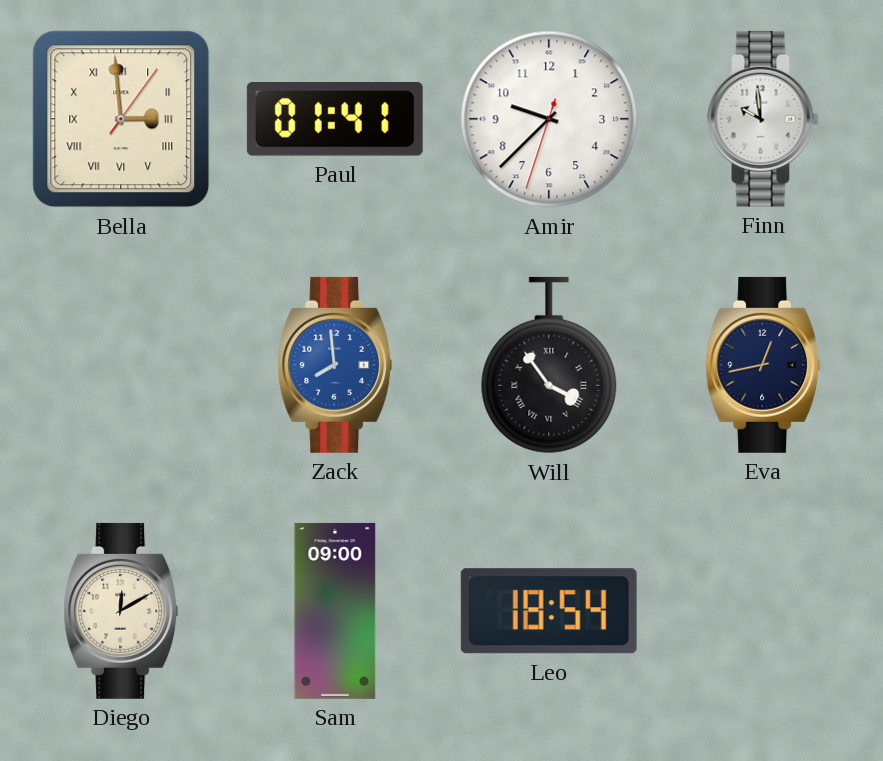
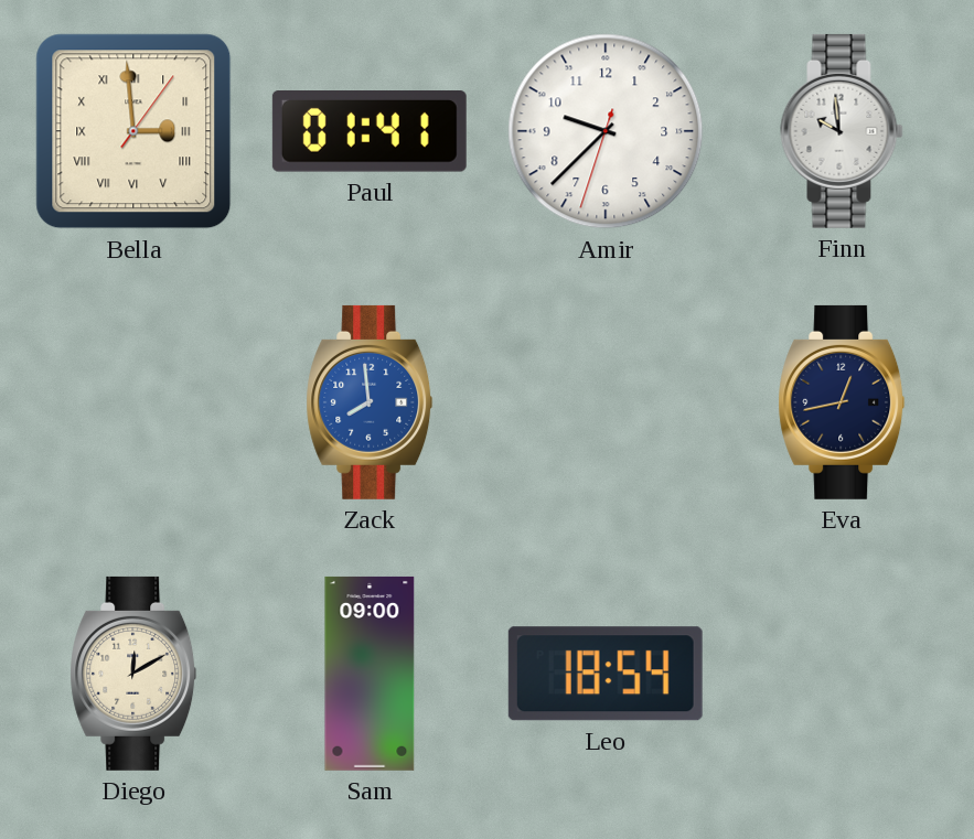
Will: 3:54 -> none
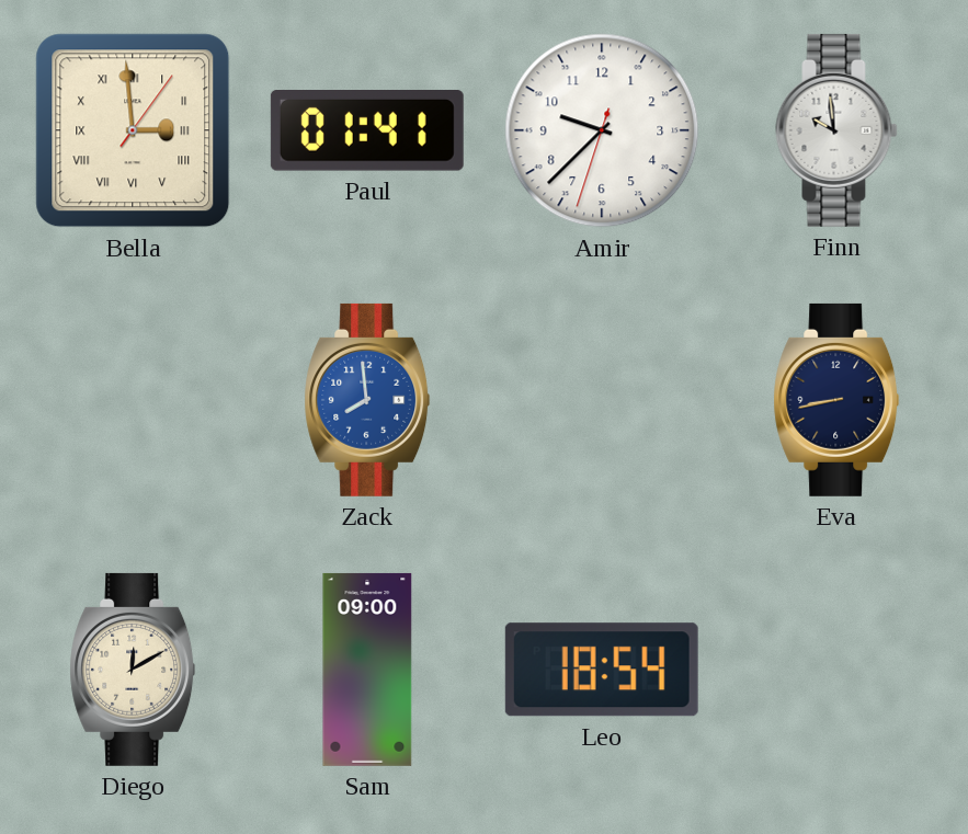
Eva: 12:43 -> 8:43
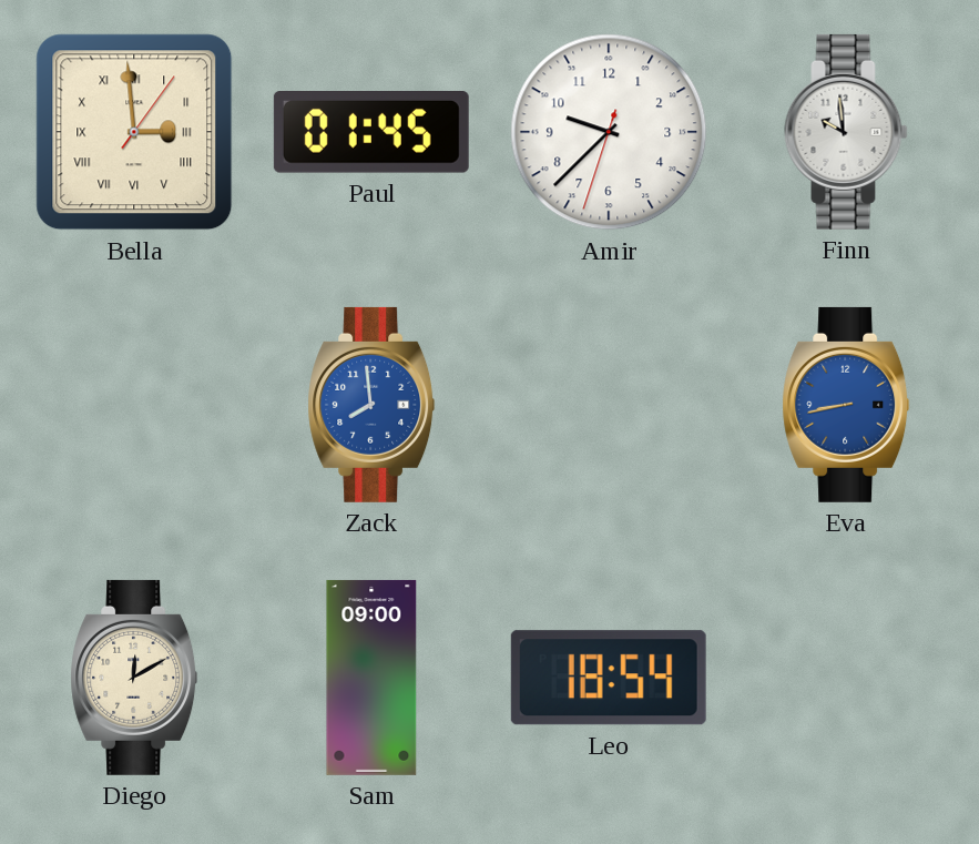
Paul: 01:41 -> 01:45
Eva dial: navy -> blue
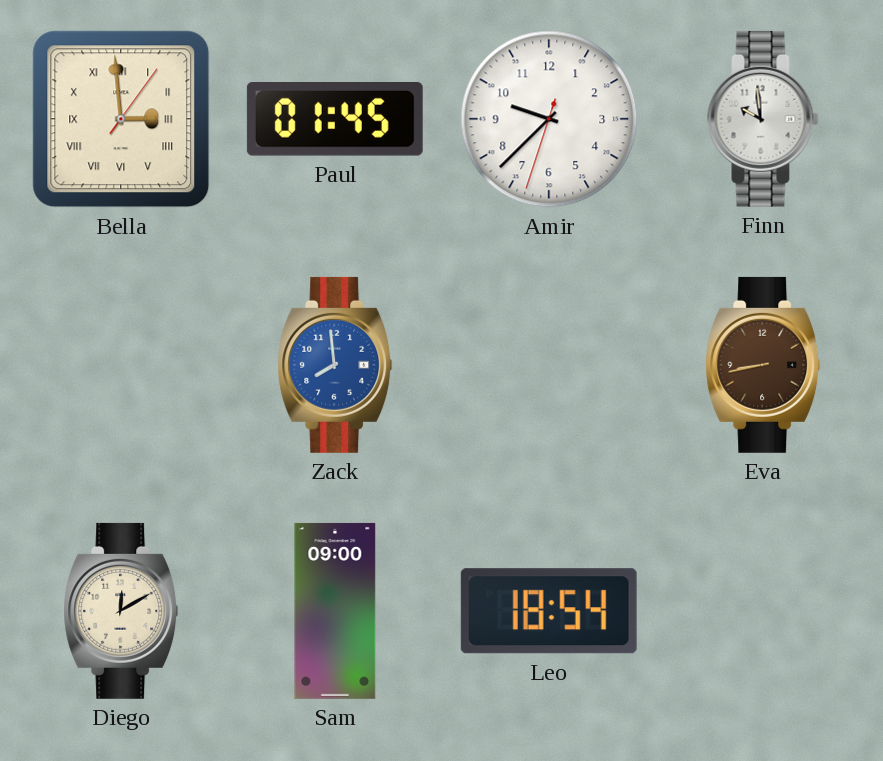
Eva dial: blue -> brown
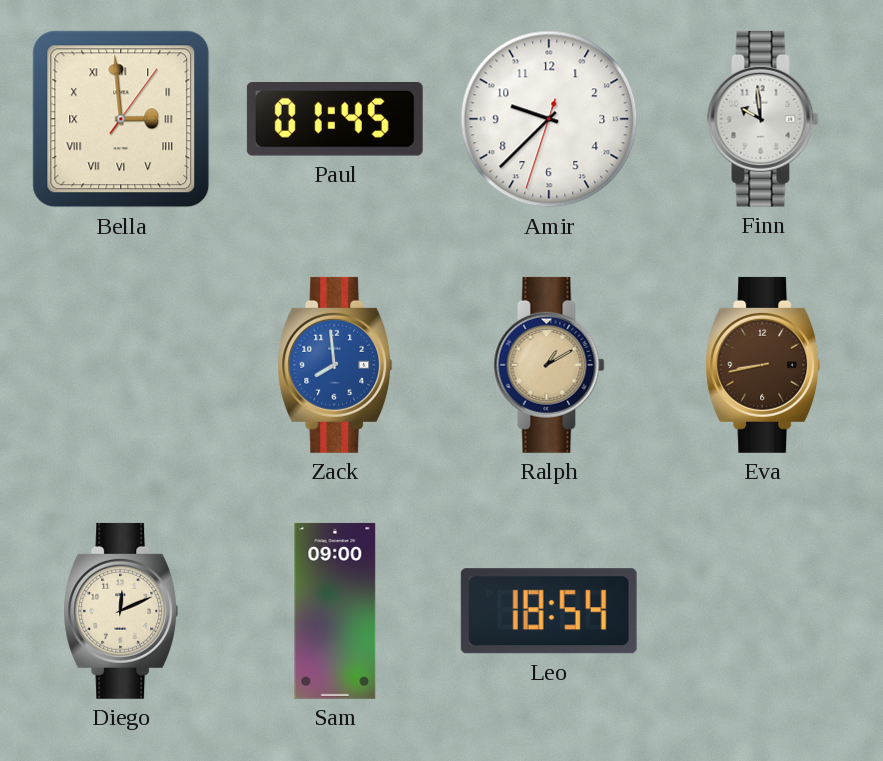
Ralph: none -> 1:10
Diego: 12:10 -> 12:11
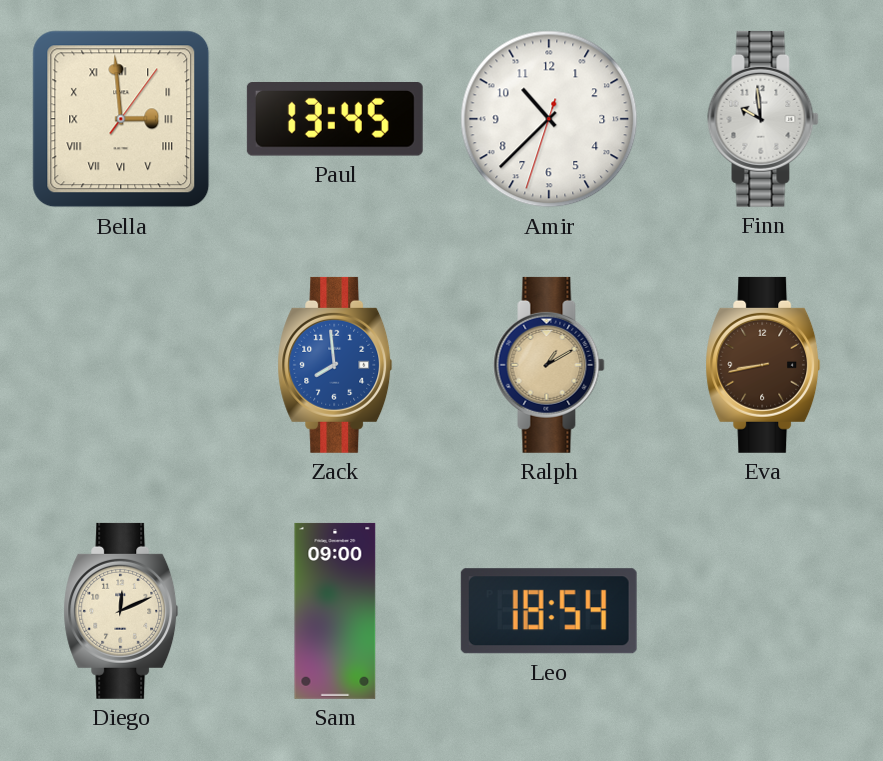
Paul: 01:45 -> 13:45
Amir: 9:37 -> 10:37
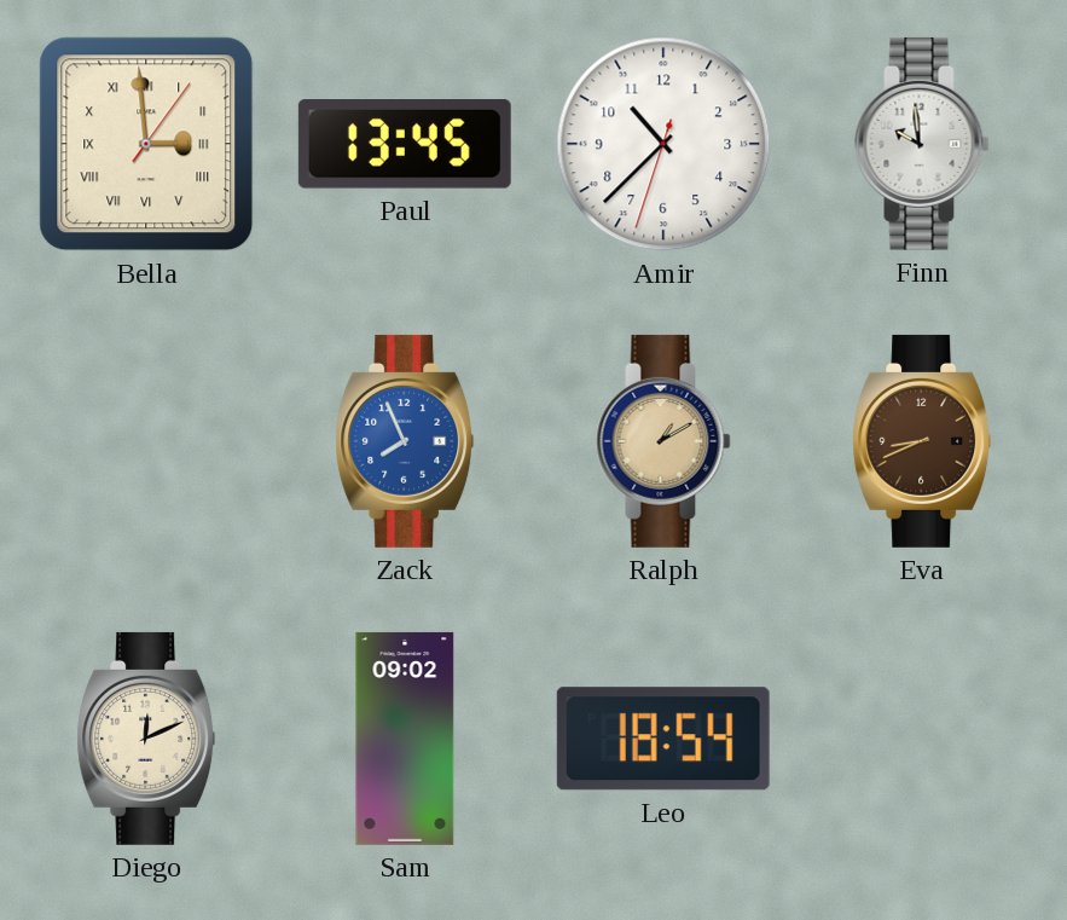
Zack: 7:59 -> 7:56
Eva: 8:43 -> 8:41
Sam: 09:00 -> 09:02
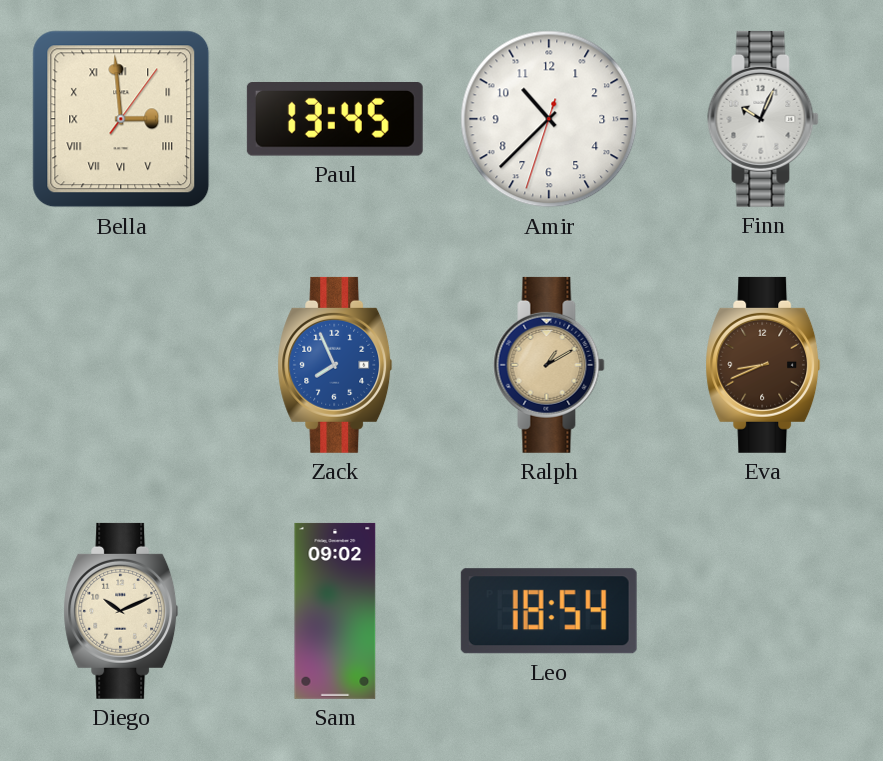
Finn: 9:59 -> 10:04
Diego: 12:11 -> 10:11
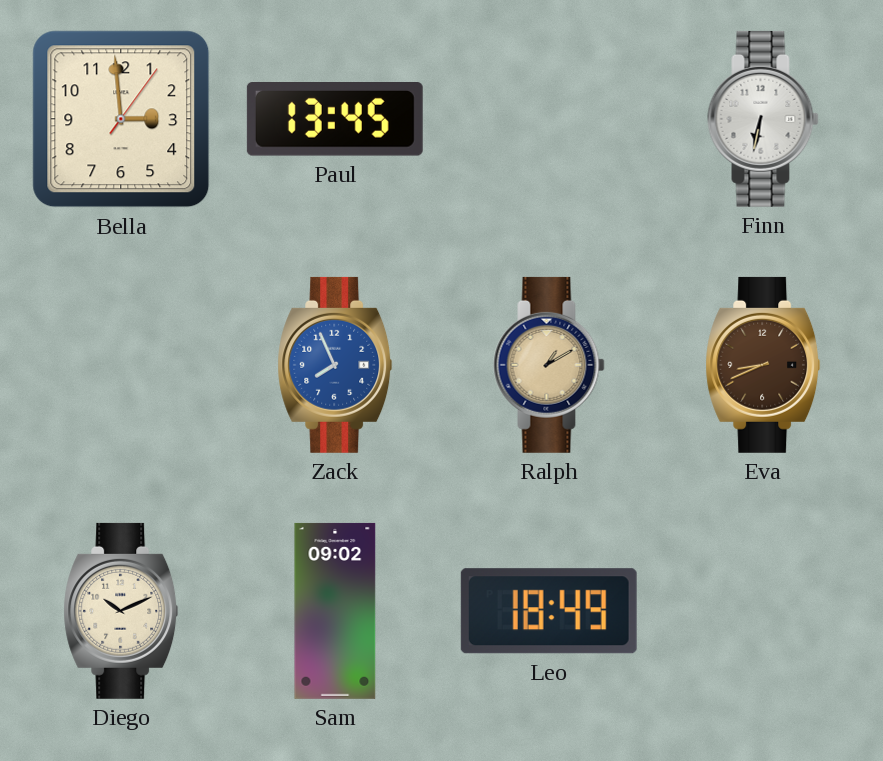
Bella numerals: Roman -> Arabic
Amir: 10:37 -> none
Finn: 10:04 -> 6:32
Leo: 18:54 -> 18:49
